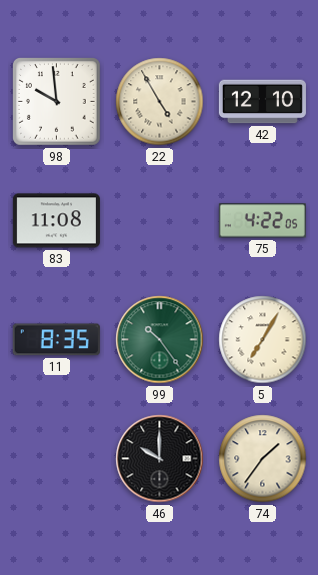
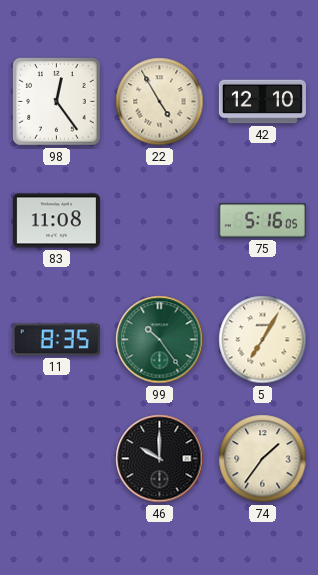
98: 9:59 -> 12:24
75: 4:22 -> 5:16
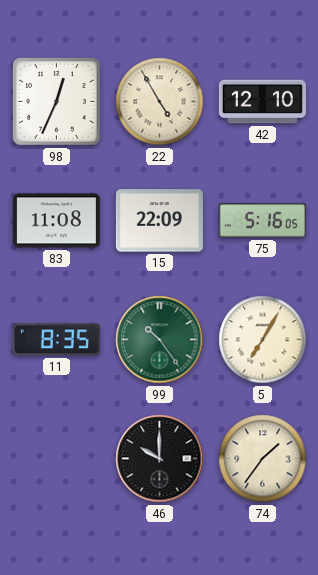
98: 12:24 -> 12:34
15: none -> 22:09
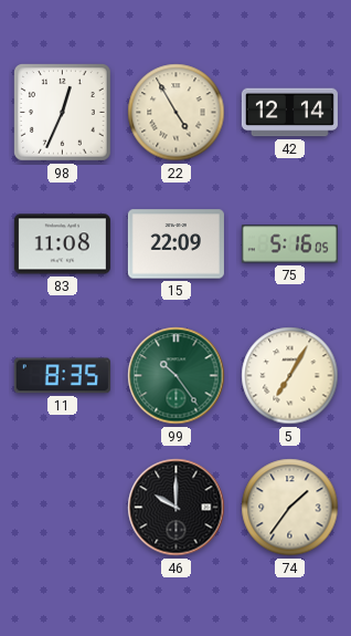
42: 12:10 -> 12:14
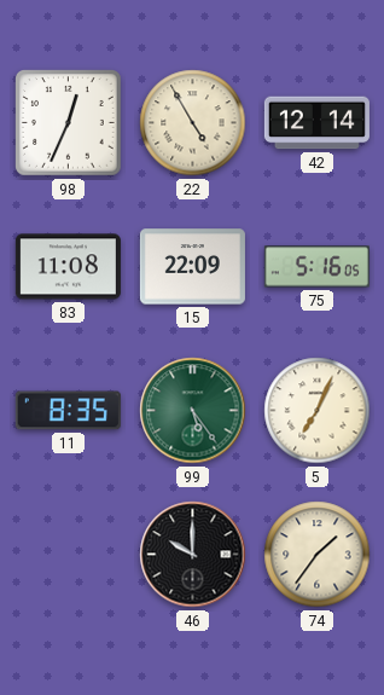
99: 10:24 -> 5:24
5: 7:05 -> 7:04
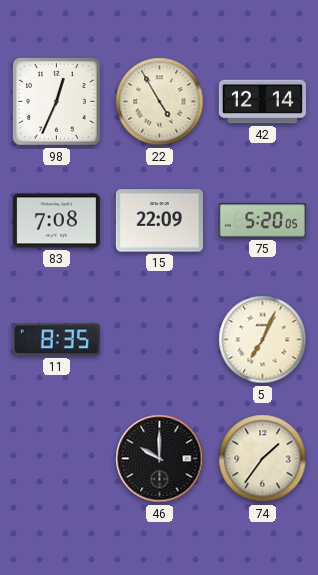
83: 11:08 -> 7:08
75: 5:16 -> 5:20
99: 5:24 -> none
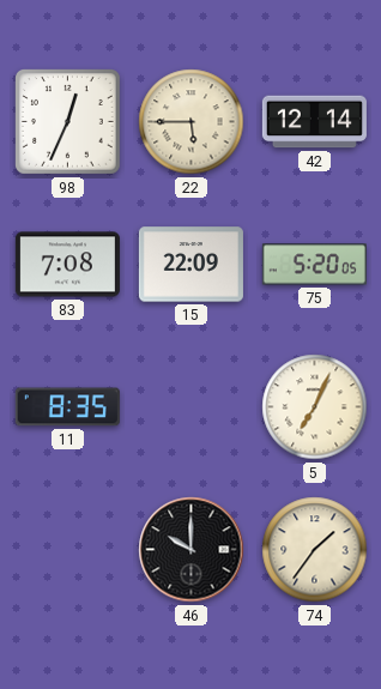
22: 4:55 -> 5:45
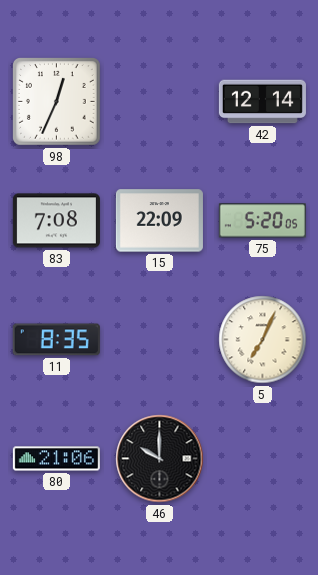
22: 5:45 -> none
80: none -> 21:06
74: 1:36 -> none
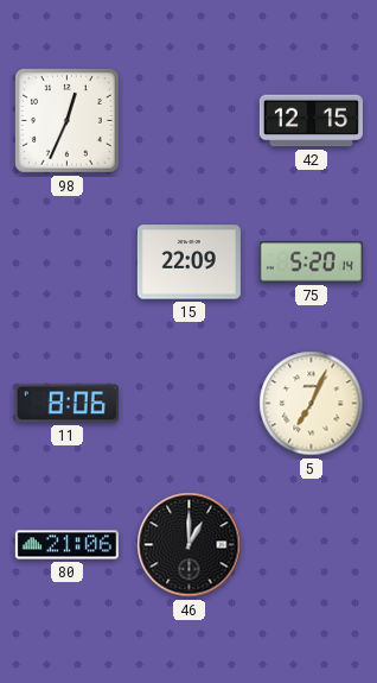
42: 12:14 -> 12:15
83: 7:08 -> none
75: 5:20:05 -> 5:20:14
11: 8:35 -> 8:06
46: 10:00 -> 1:00
